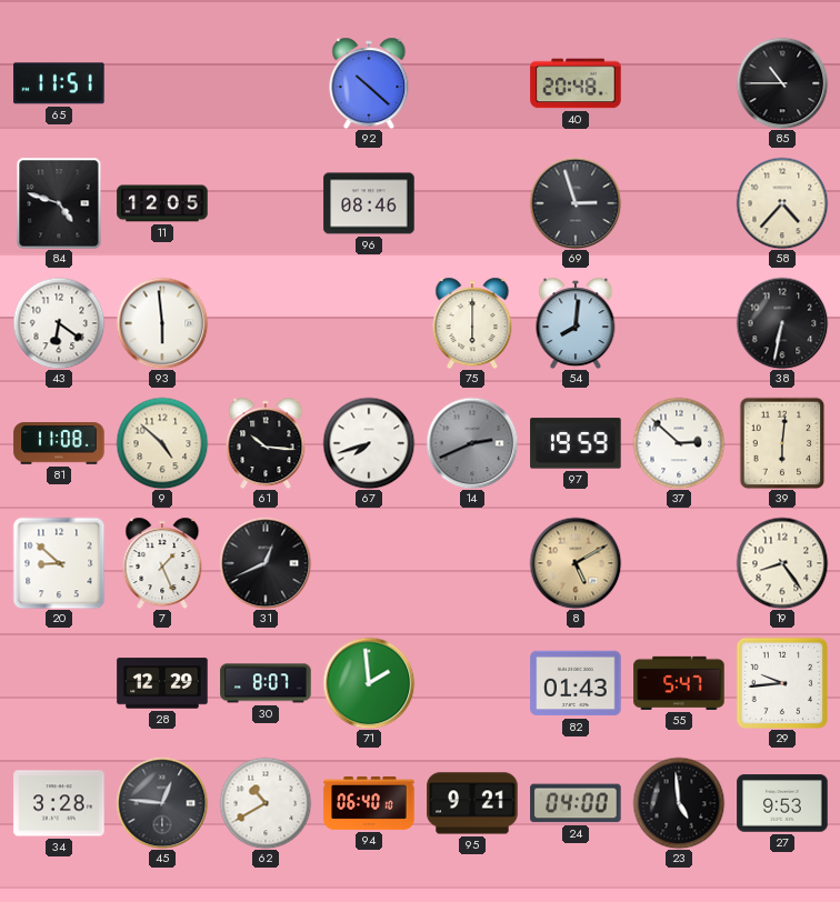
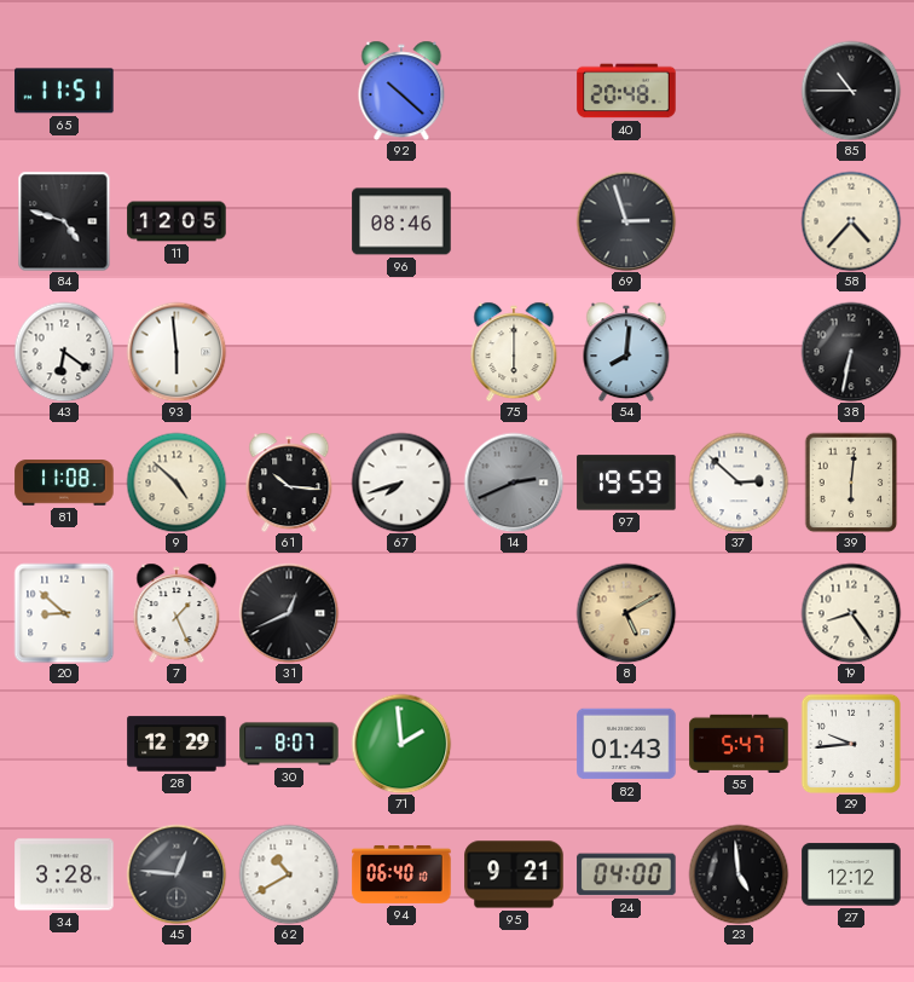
27: 9:53 -> 12:12
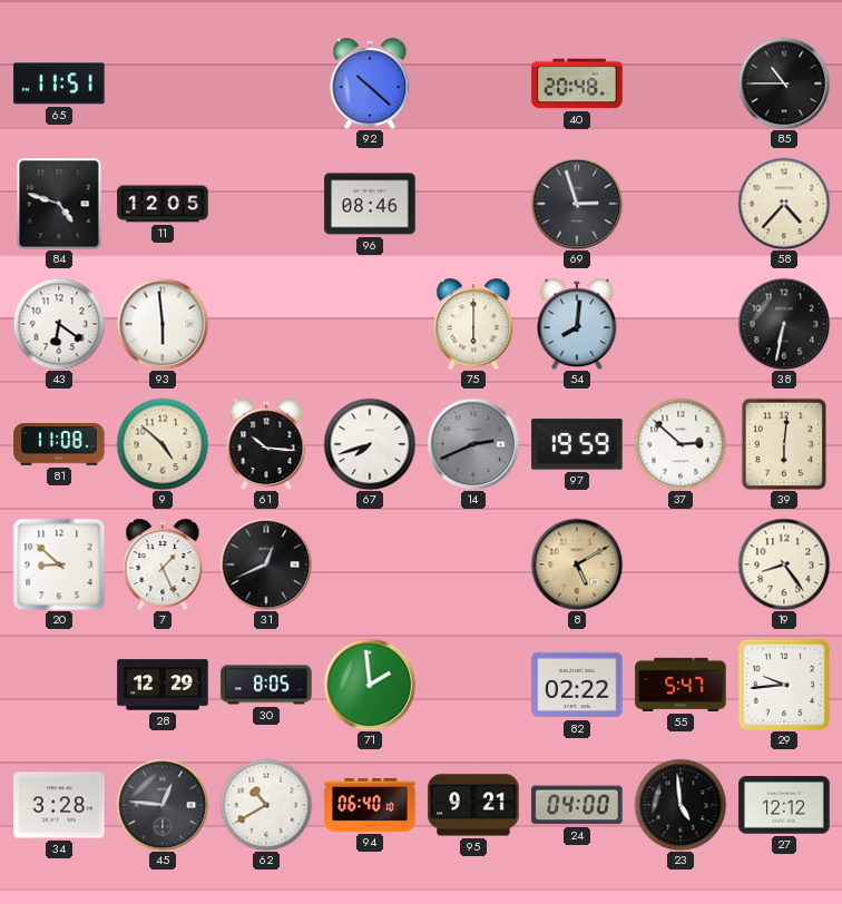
30: 8:07 -> 8:05
82: 01:43 -> 02:22
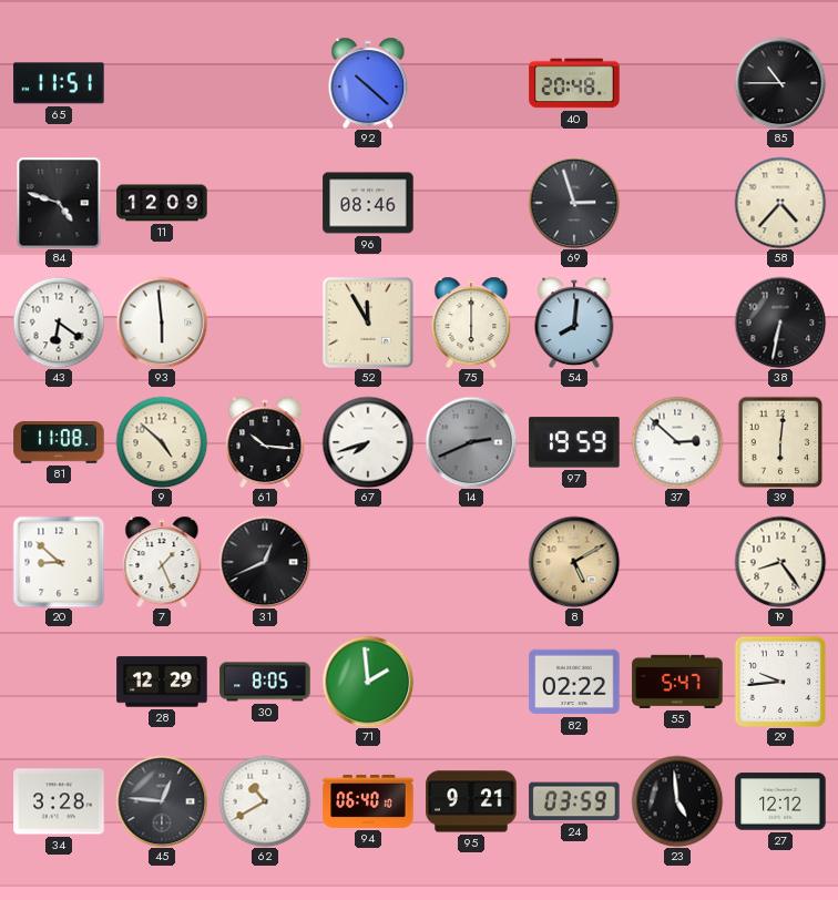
11: 12:05 -> 12:09
52: none -> 11:55
24: 04:00 -> 03:59
